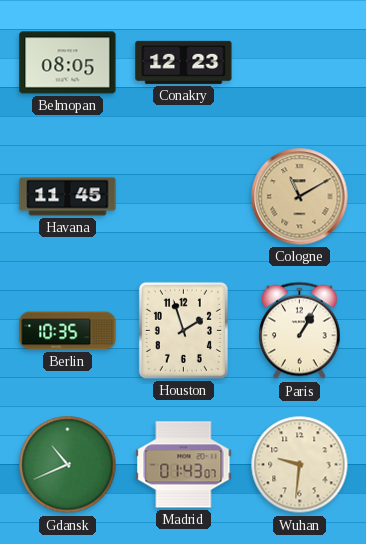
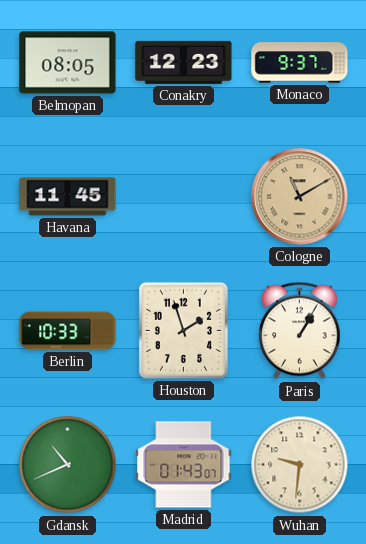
Monaco: none -> 9:37
Berlin: 10:35 -> 10:33
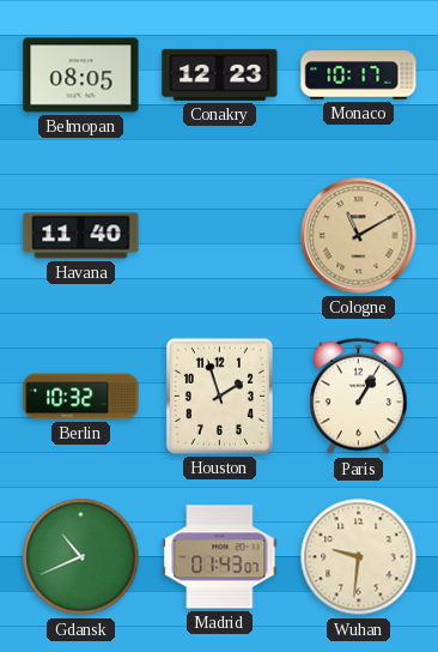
Monaco: 9:37 -> 10:17
Havana: 11:45 -> 11:40
Berlin: 10:33 -> 10:32
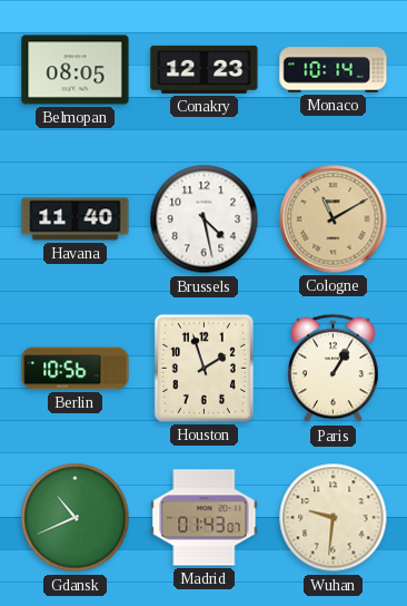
Monaco: 10:17 -> 10:14
Brussels: none -> 4:28
Berlin: 10:32 -> 10:56
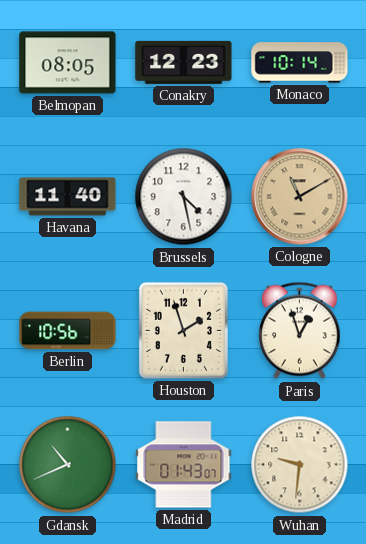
Paris: 1:05 -> 12:57
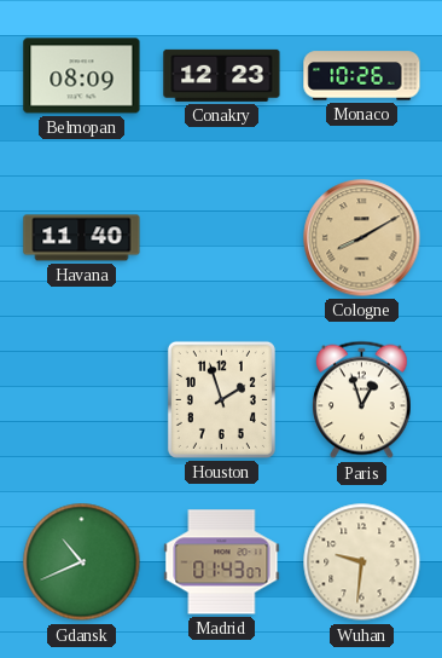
Belmopan: 08:05 -> 08:09
Monaco: 10:14 -> 10:26
Brussels: 4:28 -> none
Cologne: 11:10 -> 8:10
Berlin: 10:56 -> none
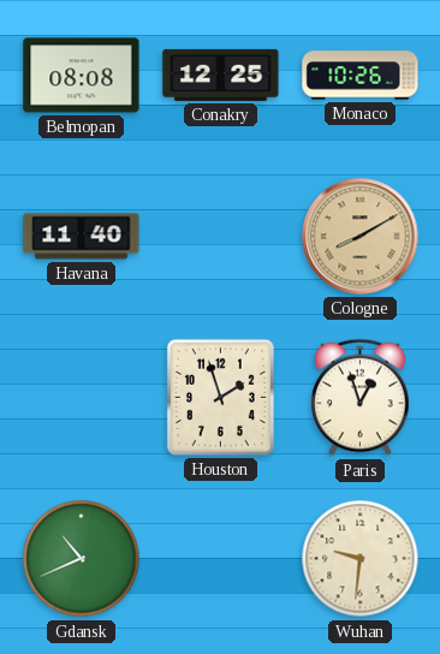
Belmopan: 08:09 -> 08:08
Conakry: 12:23 -> 12:25
Madrid: 01:43 -> none
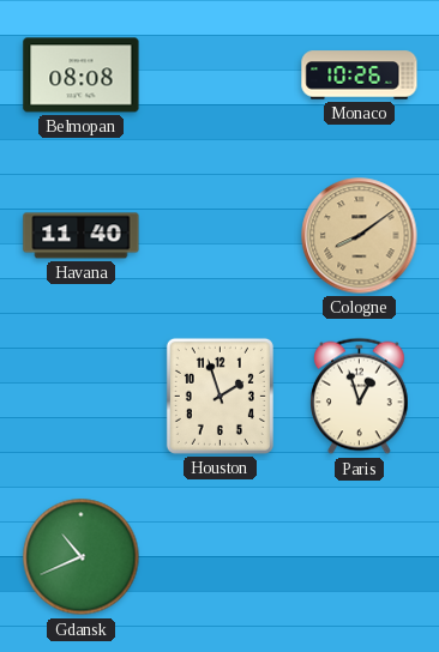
Conakry: 12:25 -> none
Cologne: 8:10 -> 8:09
Wuhan: 9:31 -> none
